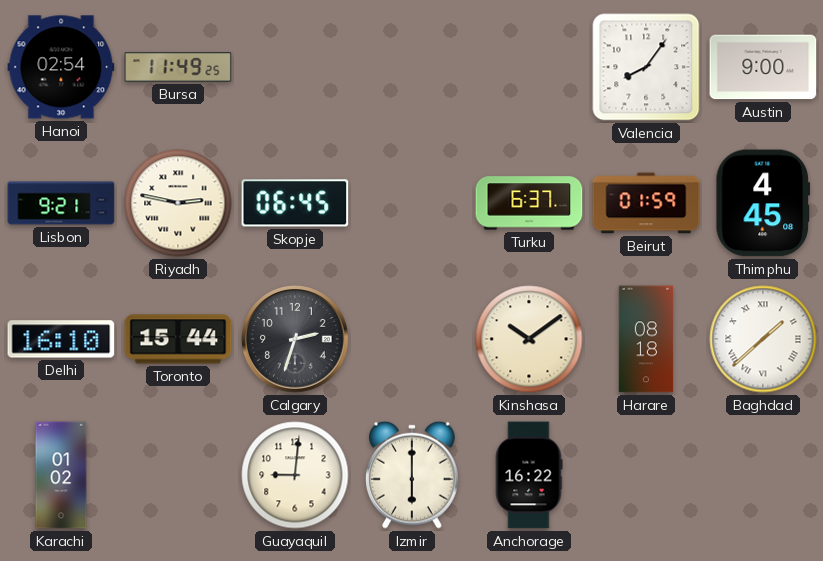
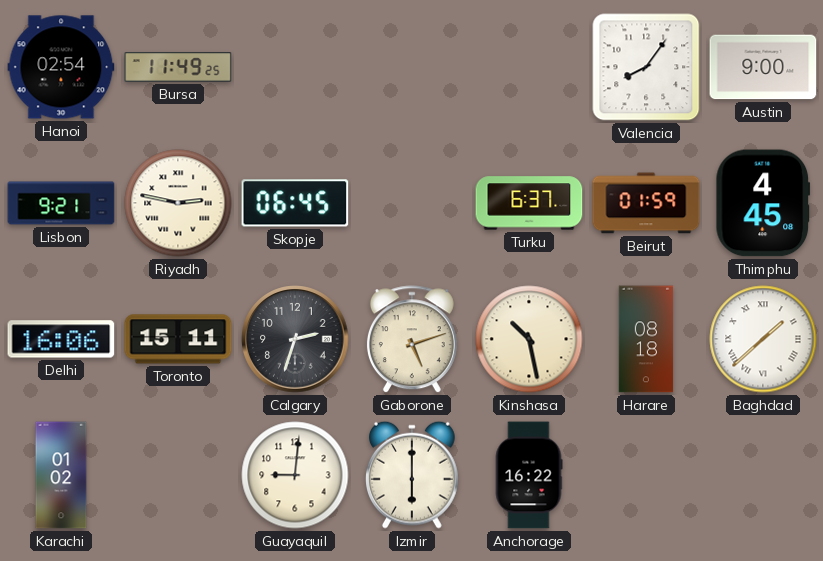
Delhi: 16:10 -> 16:06
Toronto: 15:44 -> 15:11
Gaborone: none -> 5:12
Kinshasa: 10:09 -> 10:28
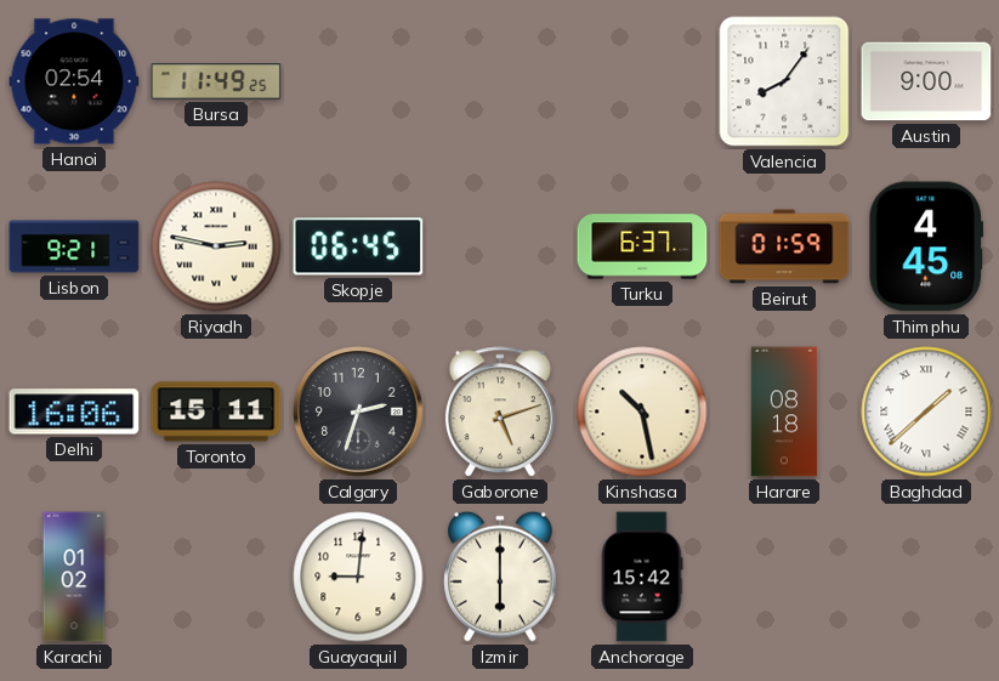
Anchorage: 16:22 -> 15:42
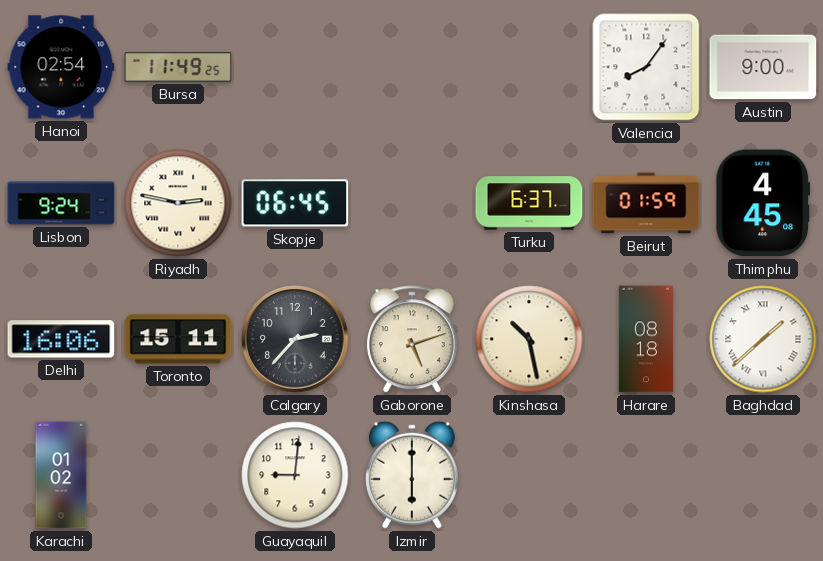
Lisbon: 9:21 -> 9:24
Calgary: 2:33 -> 2:37
Anchorage: 15:42 -> none
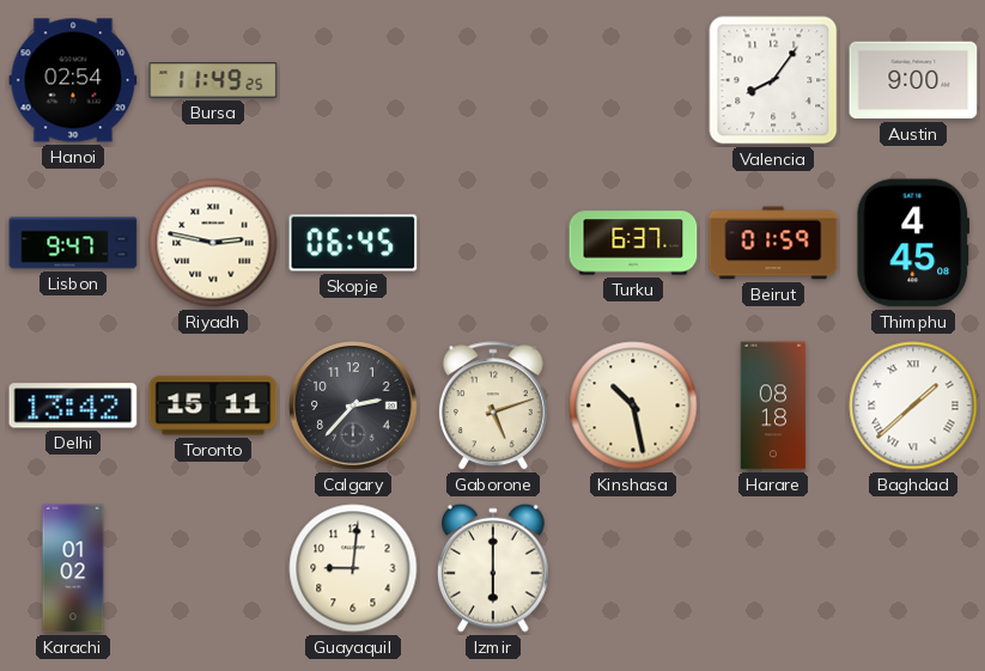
Lisbon: 9:24 -> 9:47
Delhi: 16:06 -> 13:42
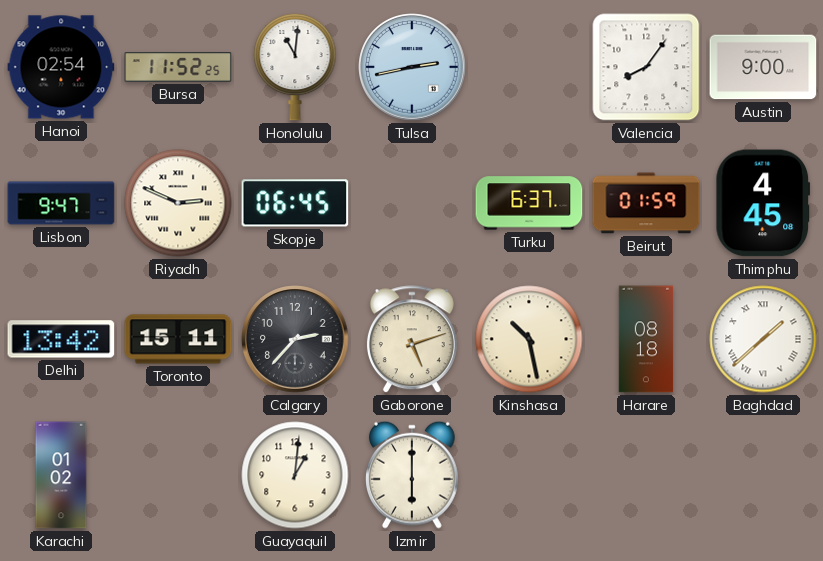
Bursa: 11:49 -> 11:52
Honolulu: none -> 11:01
Tulsa: none -> 2:43
Riyadh: 2:47 -> 2:49
Guayaquil: 9:01 -> 1:01
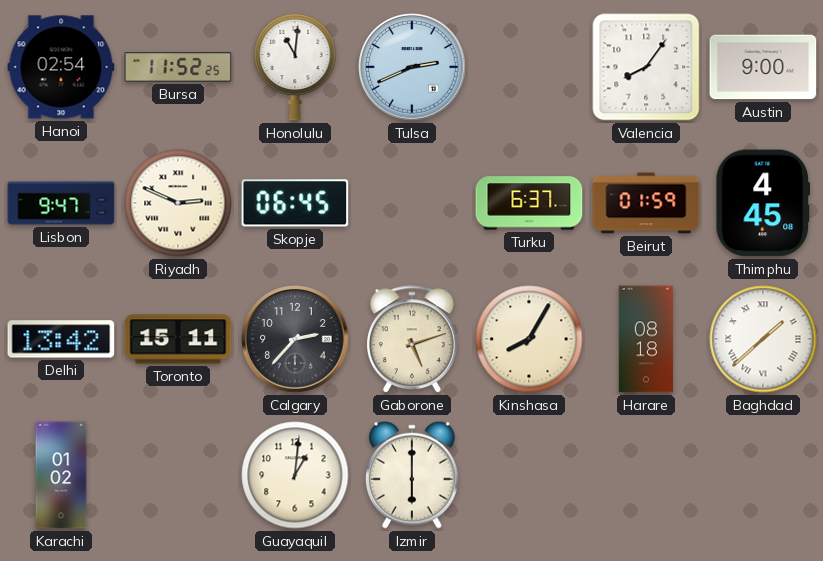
Tulsa: 2:43 -> 2:41
Kinshasa: 10:28 -> 8:05
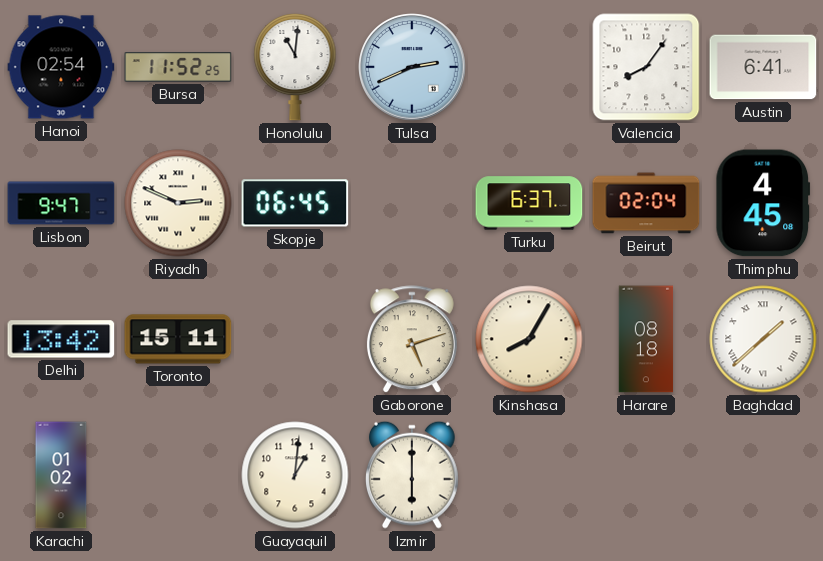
Austin: 9:00 -> 6:41
Beirut: 01:59 -> 02:04
Calgary: 2:37 -> none
